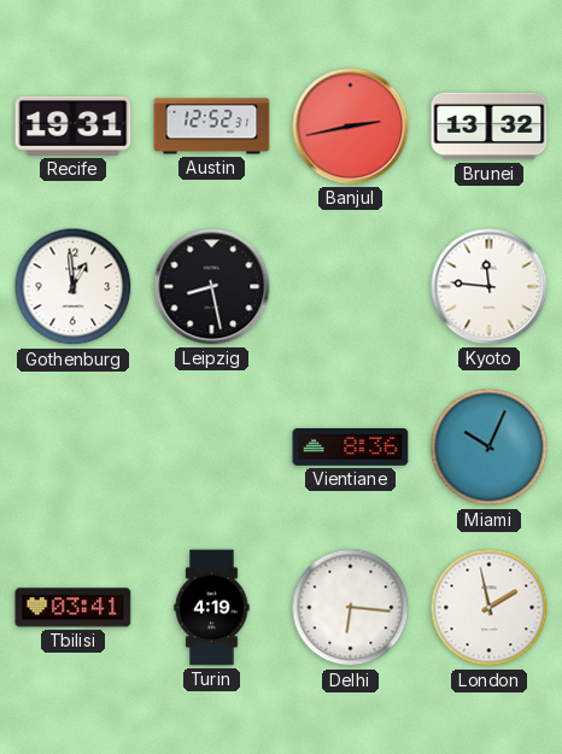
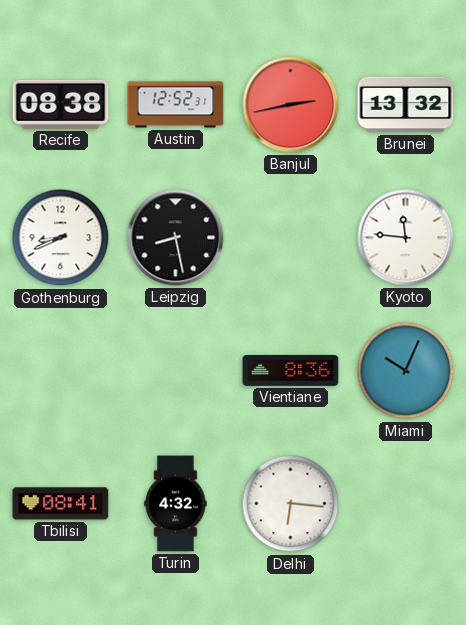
Recife: 19:31 -> 08:38
Gothenburg: 12:59 -> 8:41
Tbilisi: 03:41 -> 08:41
Turin: 4:19 -> 4:32
London: 1:58 -> none
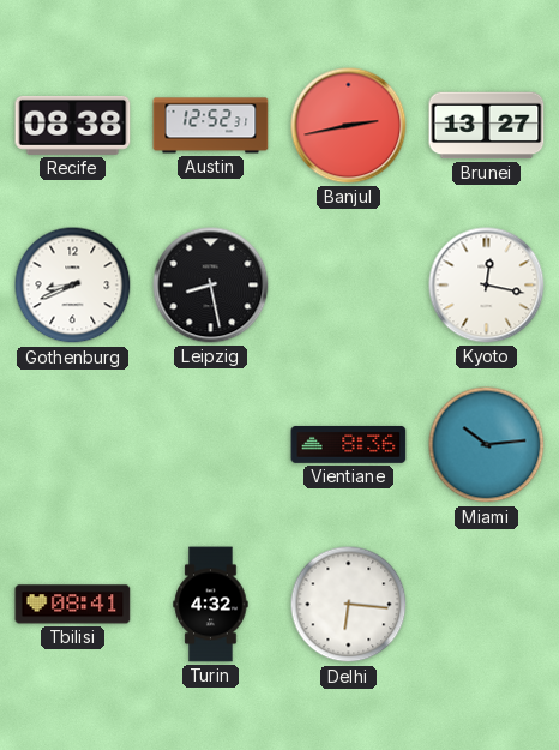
Brunei: 13:32 -> 13:27
Kyoto: 11:46 -> 12:17
Miami: 10:04 -> 10:14
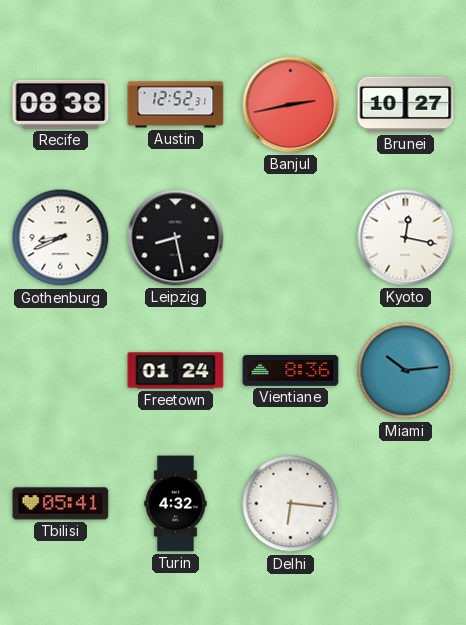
Brunei: 13:27 -> 10:27
Freetown: none -> 01:24
Tbilisi: 08:41 -> 05:41
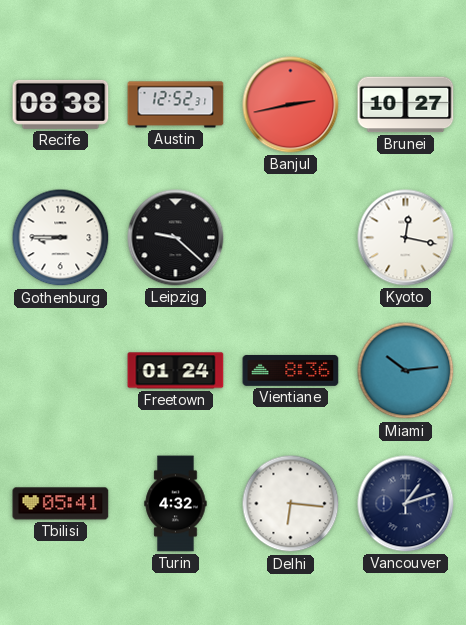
Gothenburg: 8:41 -> 8:45
Leipzig: 8:28 -> 9:22
Vancouver: none -> 1:12
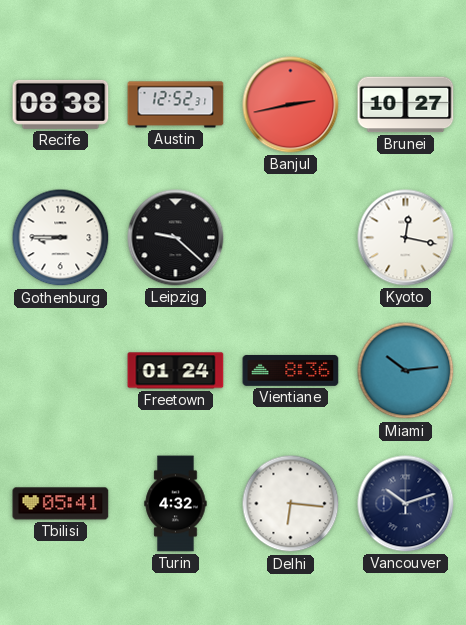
Vancouver: 1:12 -> 10:12
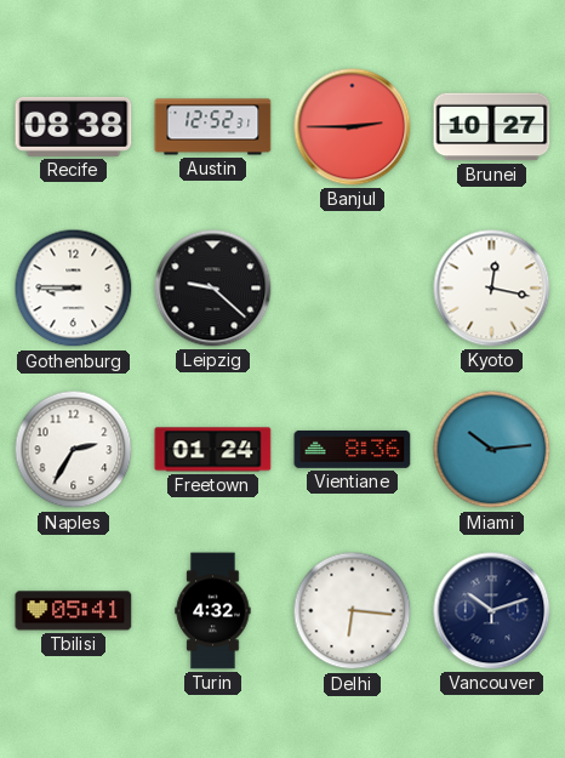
Banjul: 2:43 -> 2:45
Naples: none -> 2:35
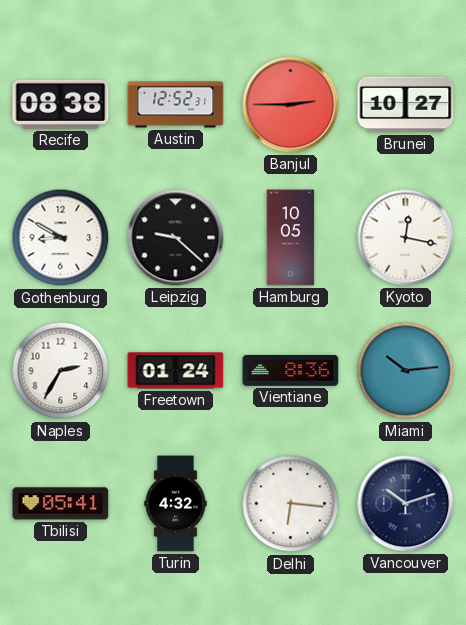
Gothenburg: 8:45 -> 8:50
Hamburg: none -> 10:05
